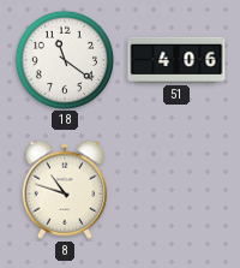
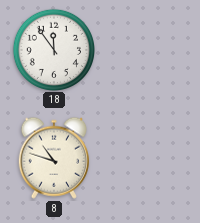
18: 11:21 -> 11:54
51: 4:06 -> none
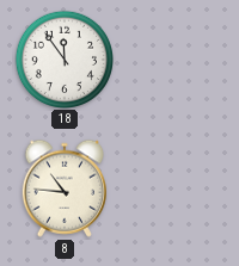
8: 10:48 -> 10:46
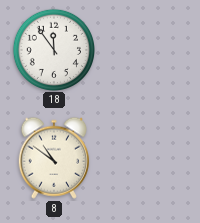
8: 10:46 -> 10:51
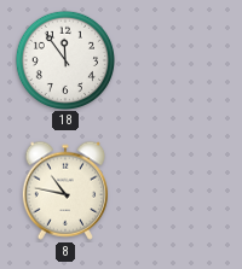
8: 10:51 -> 10:47
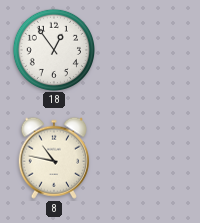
18: 11:54 -> 12:54
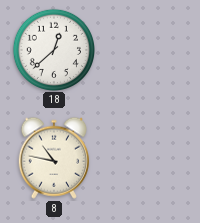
18: 12:54 -> 12:38
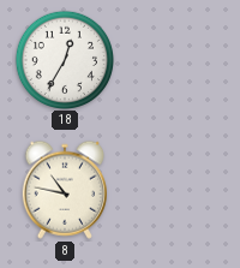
18: 12:38 -> 12:35
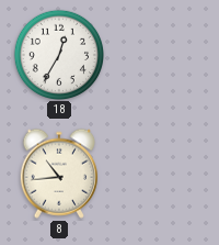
8: 10:47 -> 10:44
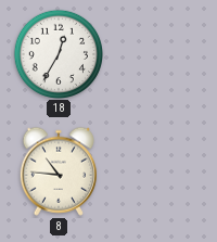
8: 10:44 -> 10:46
